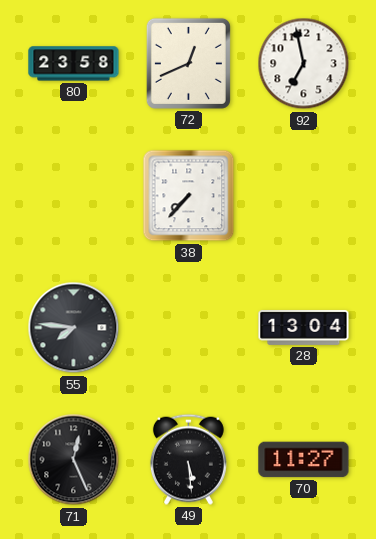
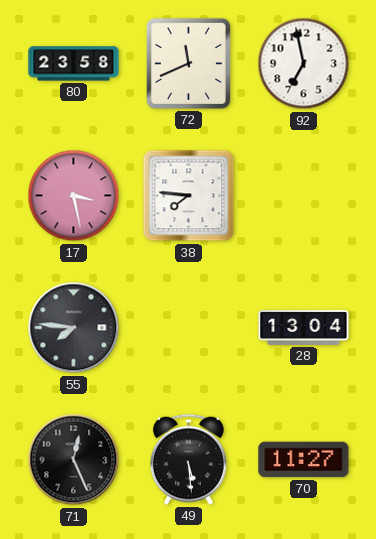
72: 12:41 -> 11:41
17: none -> 3:28
38: 7:37 -> 7:46
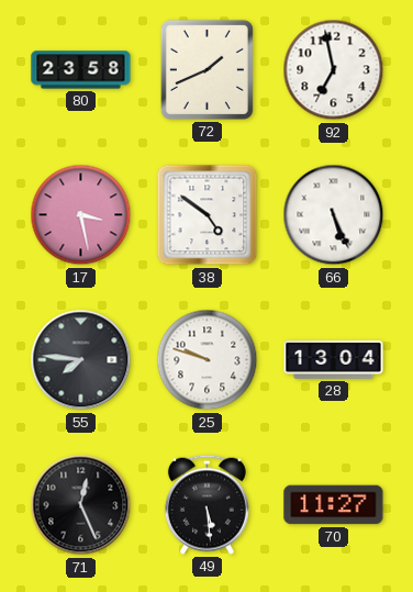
72: 11:41 -> 1:41
38: 7:46 -> 4:51
66: none -> 5:26
25: none -> 9:48
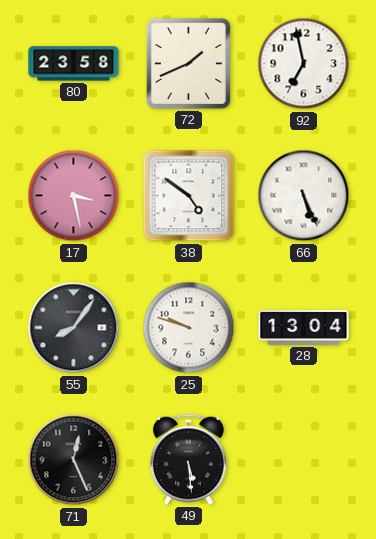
55: 7:46 -> 8:06
70: 11:27 -> none
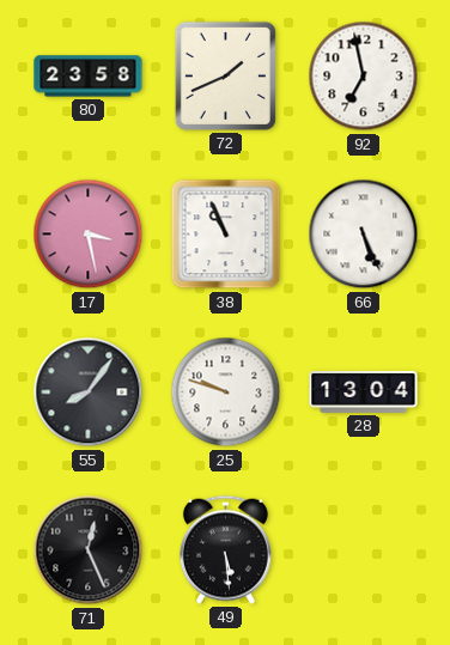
38: 4:51 -> 10:56
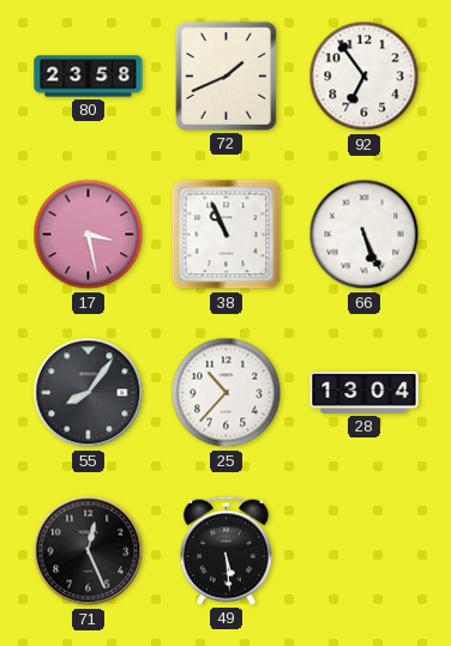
92: 6:58 -> 6:54
25: 9:48 -> 10:37
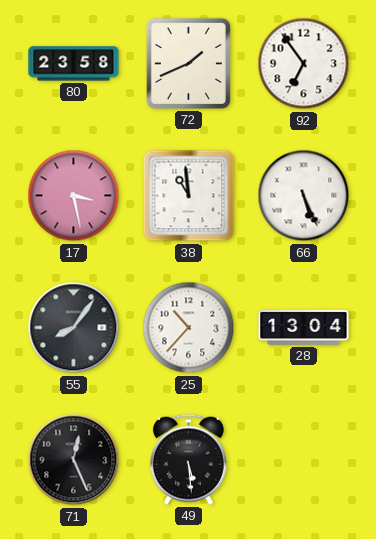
38: 10:56 -> 10:59
